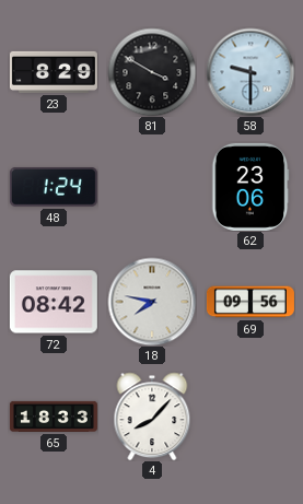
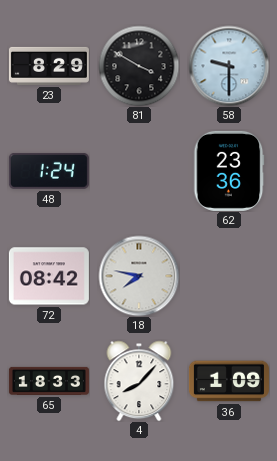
62: 23:06 -> 23:36
69: 09:56 -> none
36: none -> 1:09
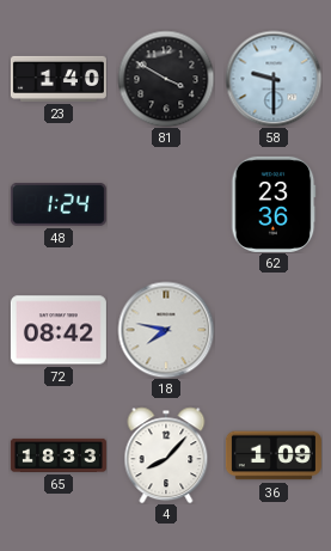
23: 8:29 -> 1:40
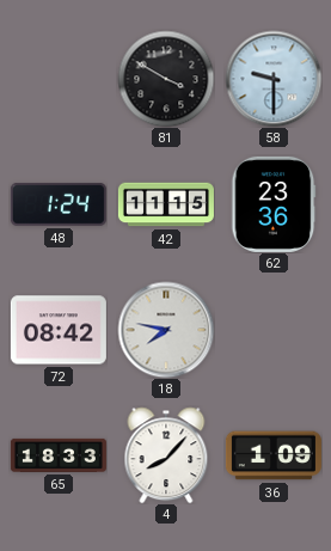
23: 1:40 -> none
42: none -> 11:15
